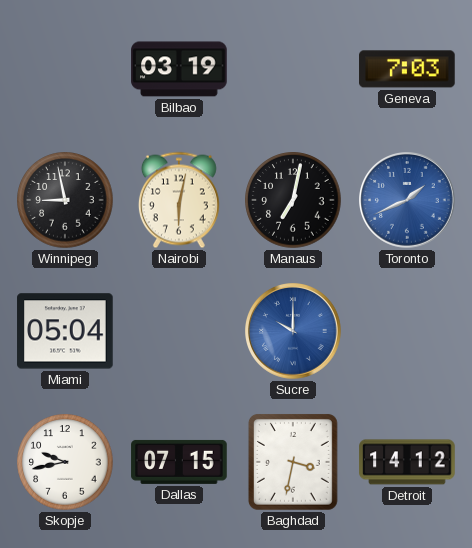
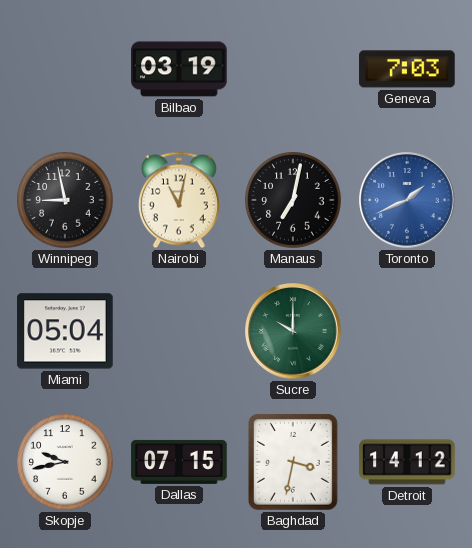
Nairobi: 6:02 -> 11:02
Sucre dial: blue -> green
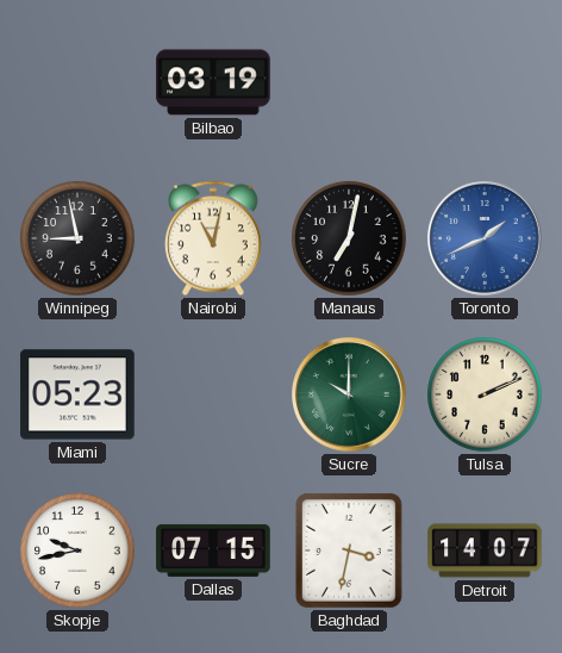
Geneva: 7:03 -> none
Miami: 05:04 -> 05:23
Tulsa: none -> 2:11
Detroit: 14:12 -> 14:07
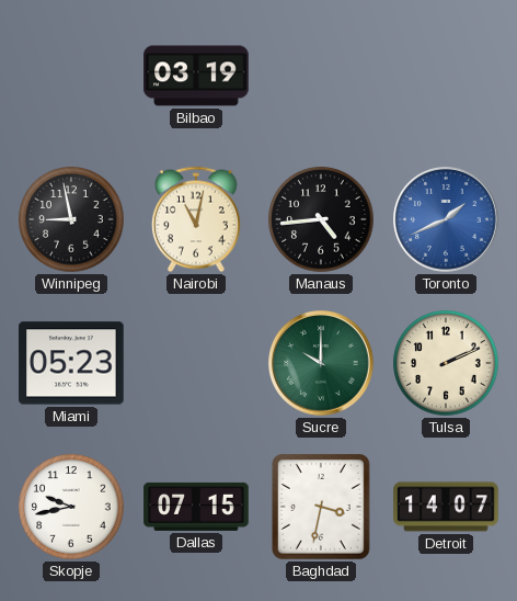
Manaus: 7:02 -> 4:44
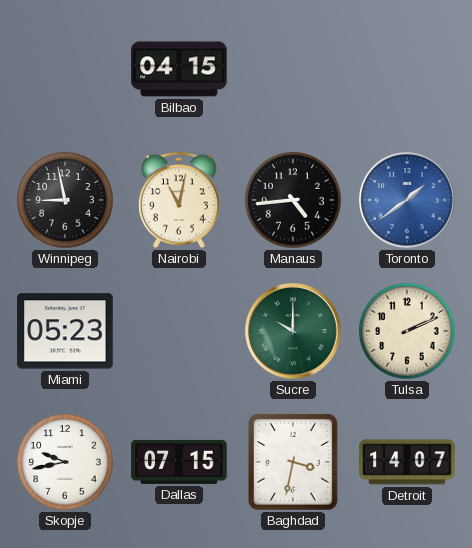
Bilbao: 03:19 -> 04:15
Toronto: 1:41 -> 1:39
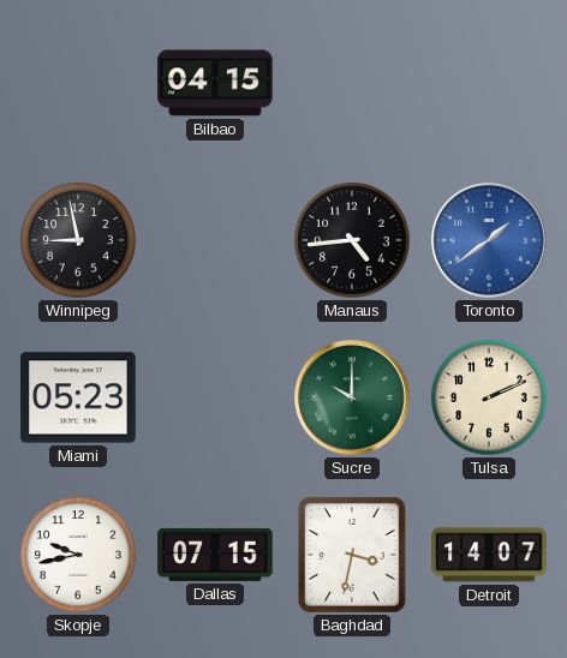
Nairobi: 11:02 -> none
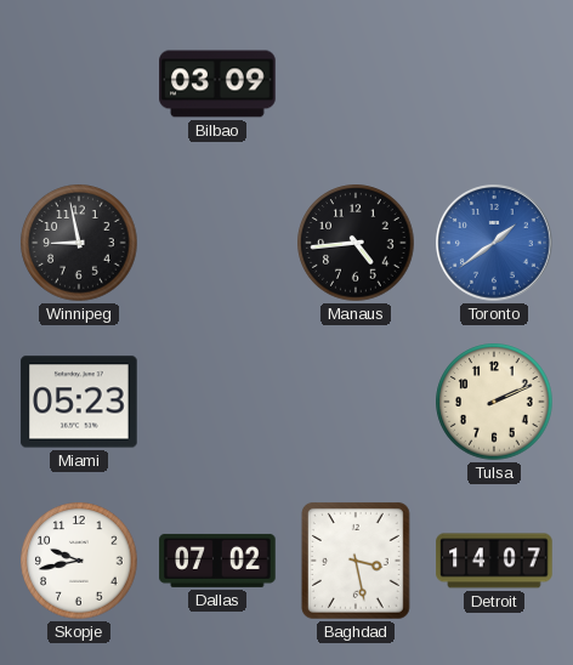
Bilbao: 04:15 -> 03:09
Sucre: 10:00 -> none
Dallas: 07:15 -> 07:02
Baghdad: 3:32 -> 3:28
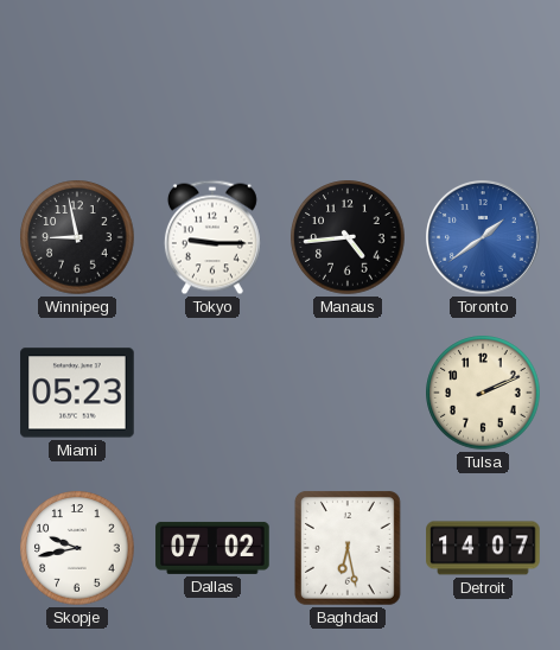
Bilbao: 03:09 -> none
Tokyo: none -> 9:15
Baghdad: 3:28 -> 6:28
